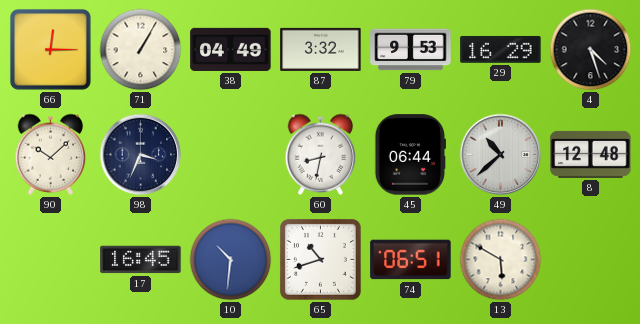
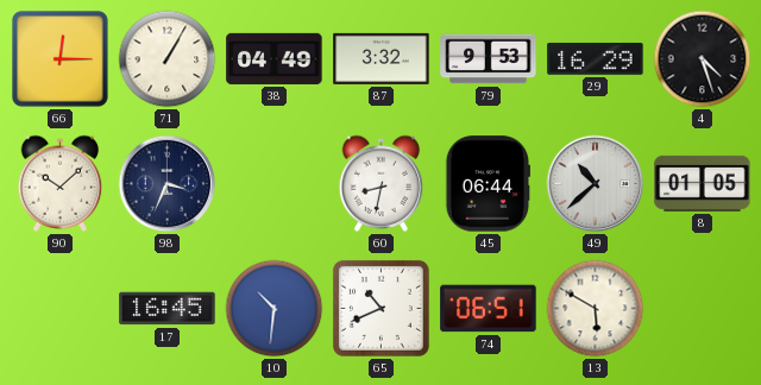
8: 12:48 -> 01:05
65: 10:42 -> 10:41
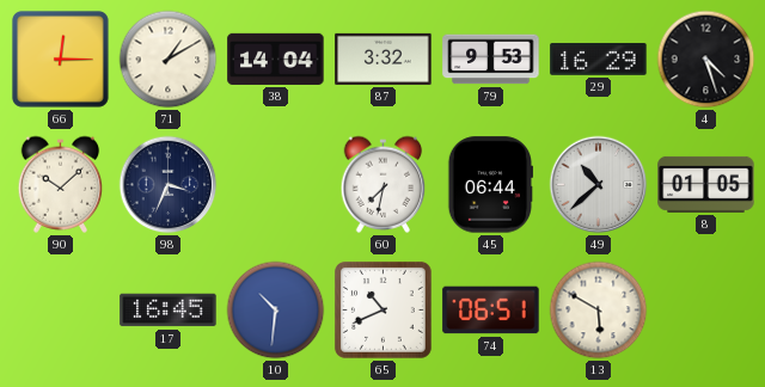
71: 1:05 -> 1:10
38: 04:49 -> 14:04
60: 8:32 -> 7:32
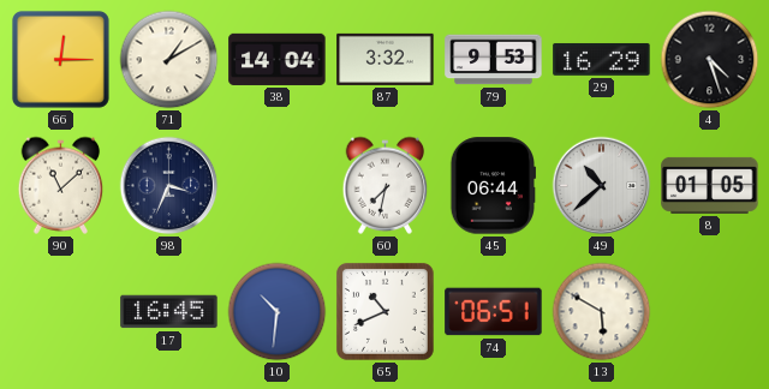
90: 10:08 -> 11:08
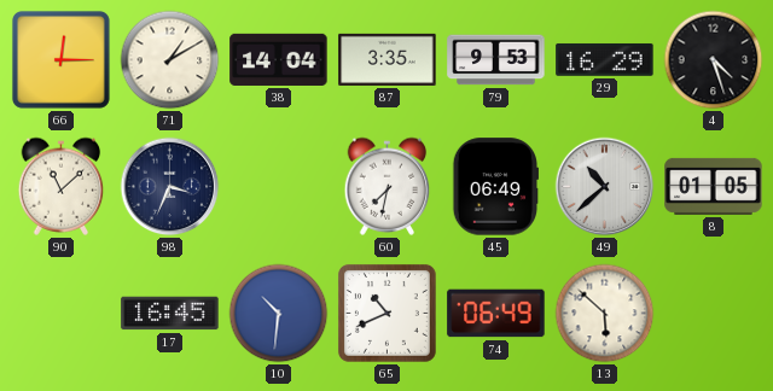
87: 3:32 -> 3:35
45: 06:44 -> 06:49
74: 06:51 -> 06:49
13: 5:50 -> 5:52
